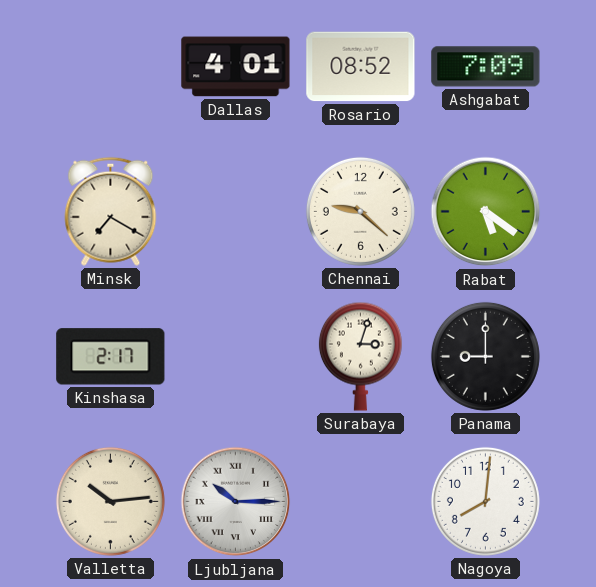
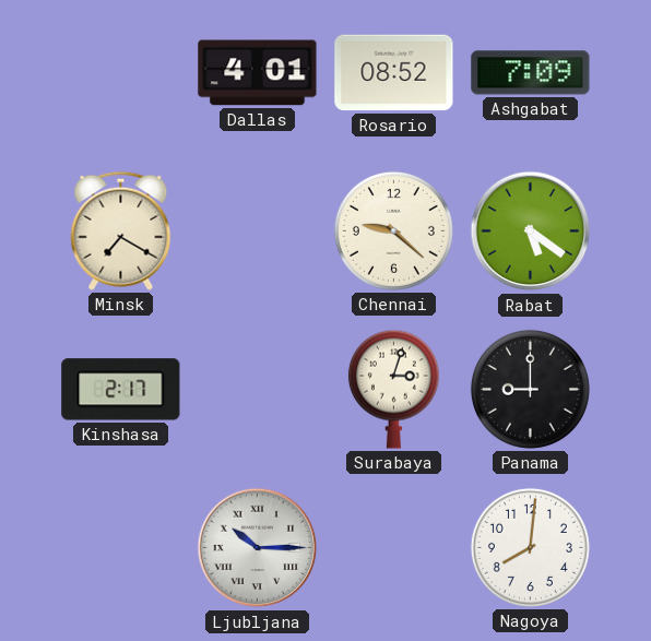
Valletta: 10:14 -> none
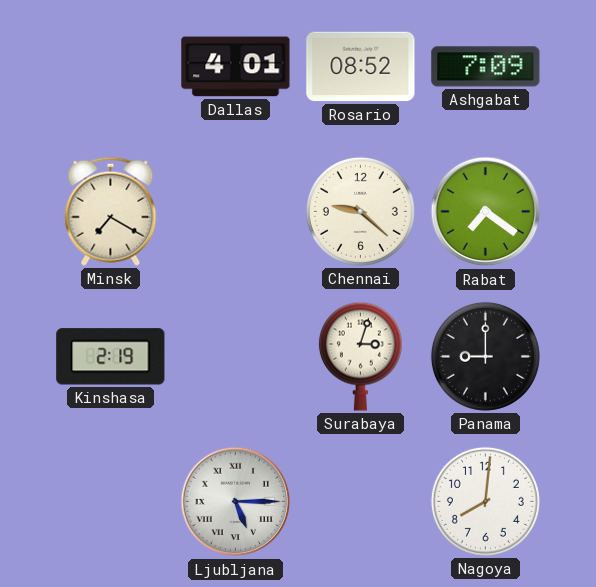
Rabat: 5:21 -> 7:21
Kinshasa: 2:17 -> 2:19
Ljubljana: 10:15 -> 5:15
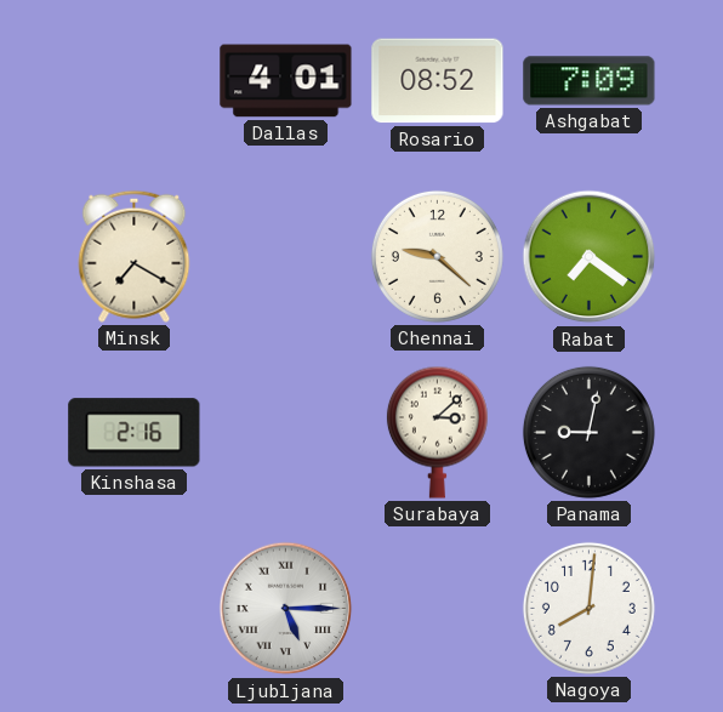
Kinshasa: 2:19 -> 2:16
Surabaya: 3:03 -> 3:08
Panama: 9:00 -> 9:02
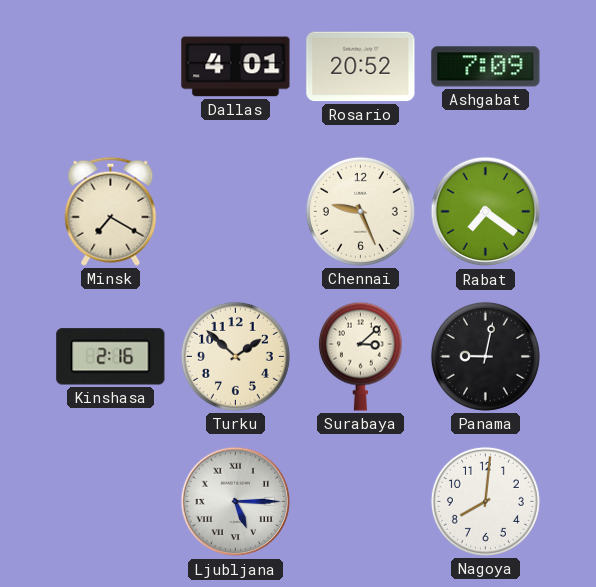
Rosario: 08:52 -> 20:52
Chennai: 9:22 -> 9:26
Turku: none -> 1:52
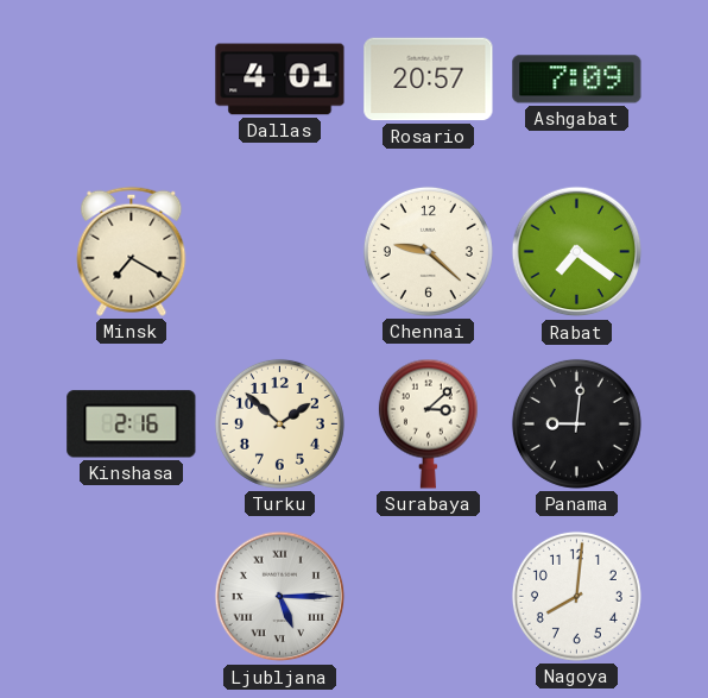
Rosario: 20:52 -> 20:57
Chennai: 9:26 -> 9:22
Panama: 9:02 -> 9:01
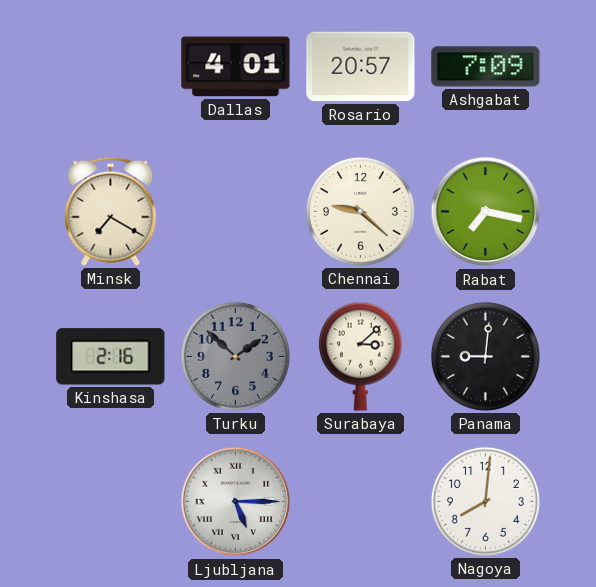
Rabat: 7:21 -> 7:17
Turku dial: cream -> grey
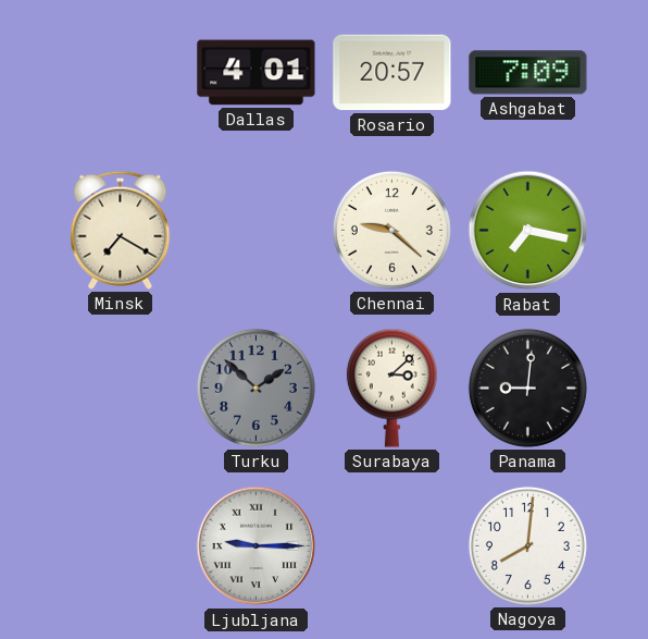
Kinshasa: 2:16 -> none
Ljubljana: 5:15 -> 9:15
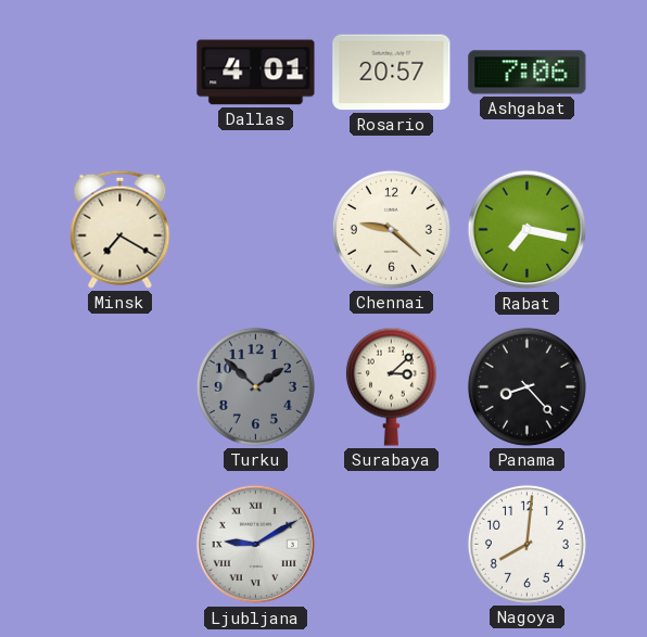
Ashgabat: 7:09 -> 7:06
Panama: 9:01 -> 8:23
Ljubljana: 9:15 -> 9:10
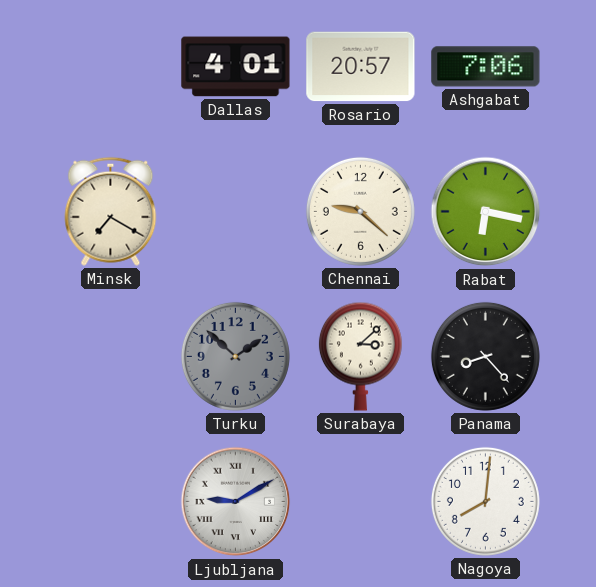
Rabat: 7:17 -> 6:17
